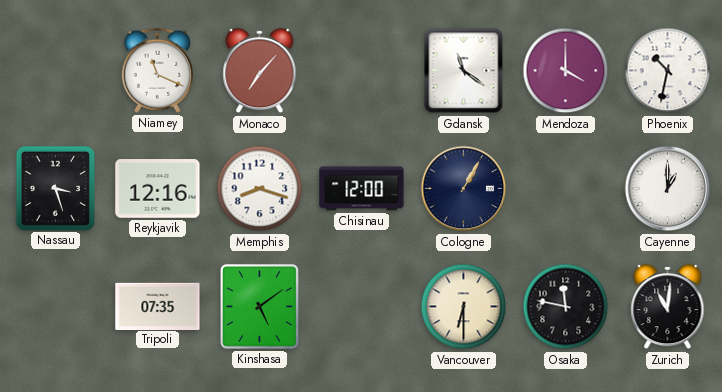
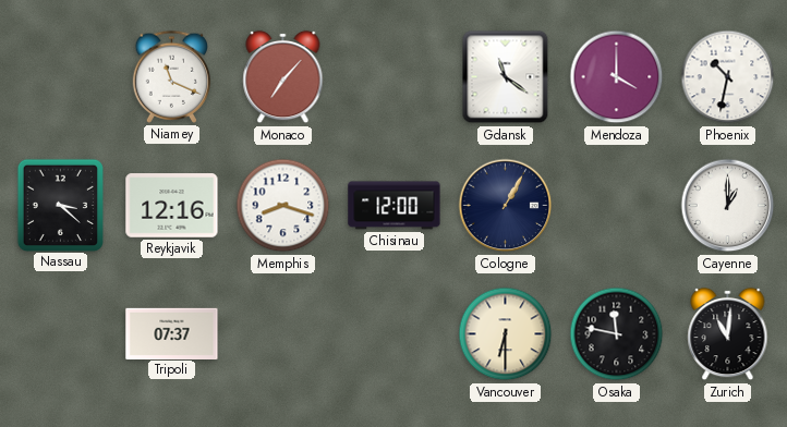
Nassau: 3:27 -> 3:22
Tripoli: 07:35 -> 07:37
Kinshasa: 5:09 -> none
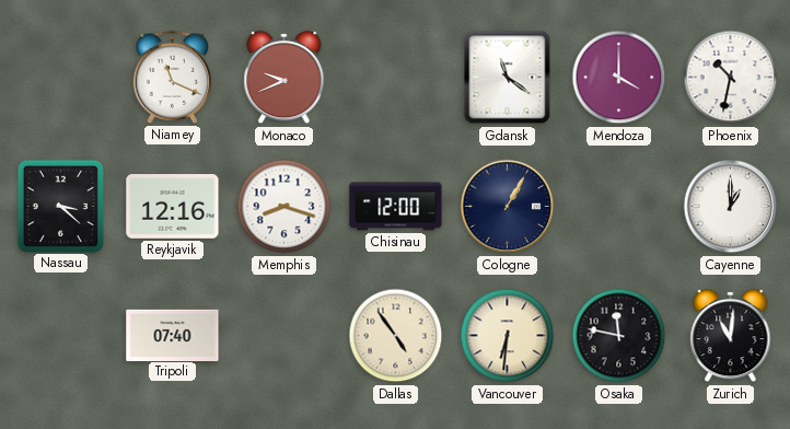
Monaco: 7:07 -> 9:41
Tripoli: 07:37 -> 07:40
Dallas: none -> 4:54
Vancouver: 6:30 -> 6:31
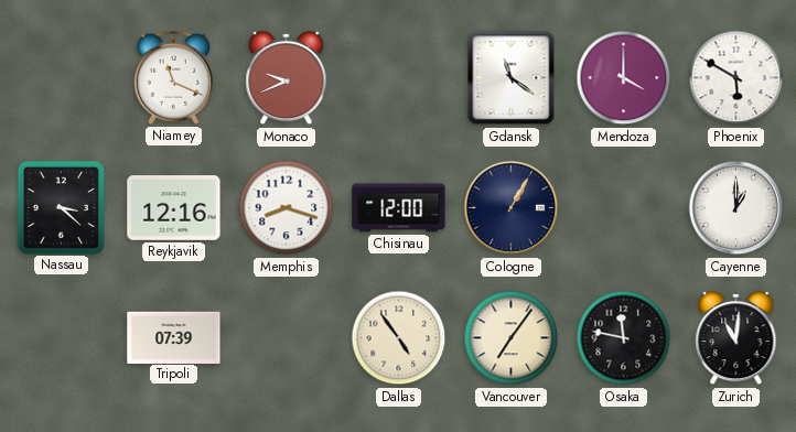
Phoenix: 10:32 -> 5:50
Tripoli: 07:40 -> 07:39
Vancouver: 6:31 -> 7:06
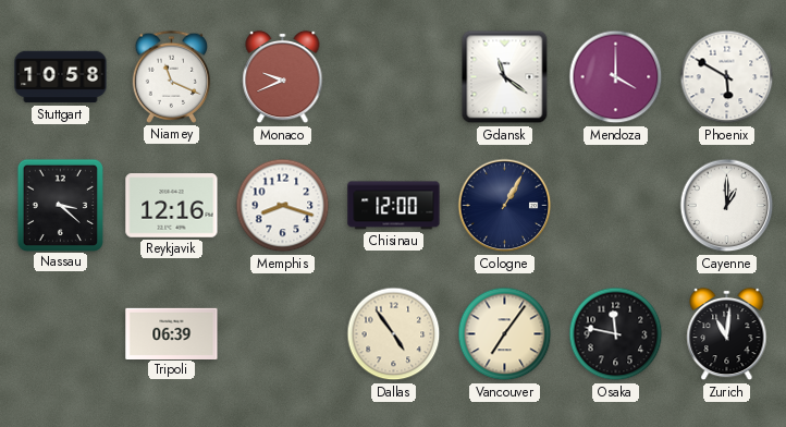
Stuttgart: none -> 10:58
Tripoli: 07:39 -> 06:39
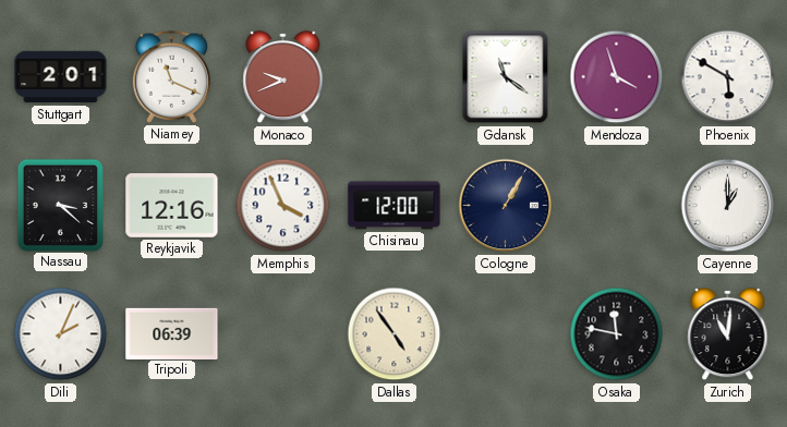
Stuttgart: 10:58 -> 2:01
Mendoza: 4:00 -> 3:57
Memphis: 8:18 -> 3:56
Dili: none -> 2:04
Vancouver: 7:06 -> none
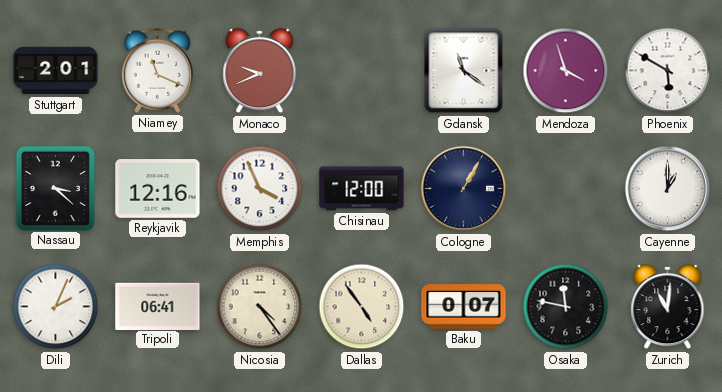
Tripoli: 06:39 -> 06:41
Nicosia: none -> 4:24
Baku: none -> 0:07
